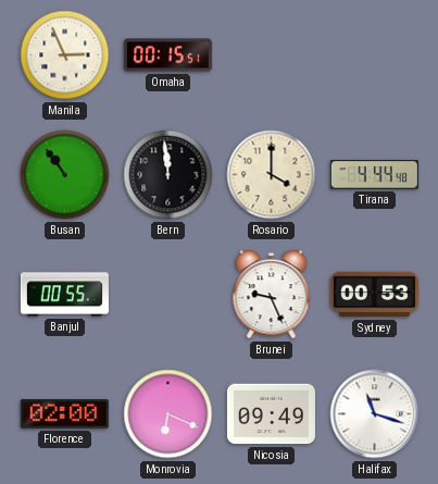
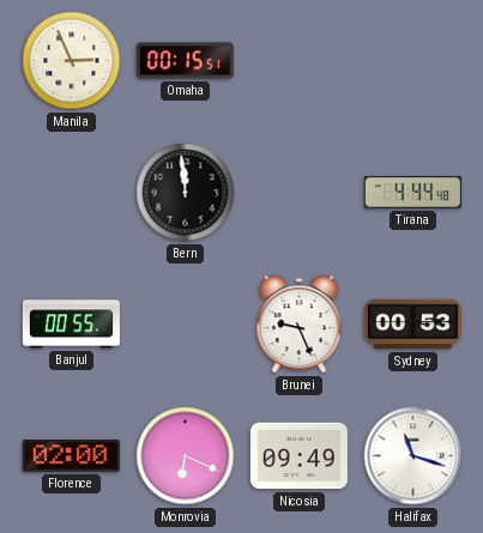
Busan: 10:54 -> none
Rosario: 4:00 -> none
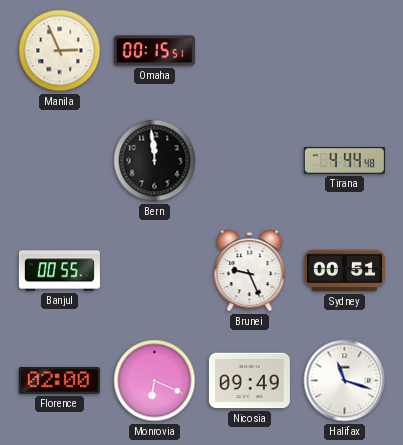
Sydney: 00:53 -> 00:51
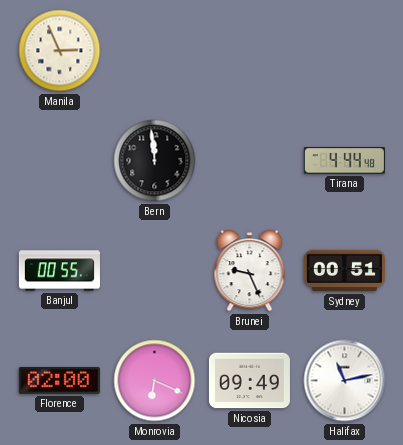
Omaha: 00:15 -> none
Halifax: 11:18 -> 11:13
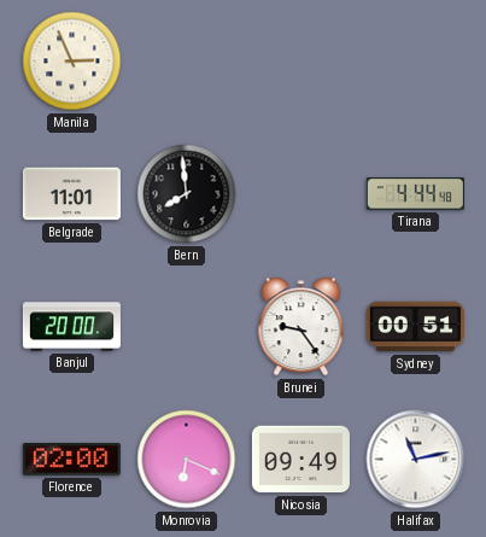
Belgrade: none -> 11:01
Bern: 11:59 -> 7:59
Banjul: 00:55 -> 20:00
Brunei: 9:26 -> 9:24
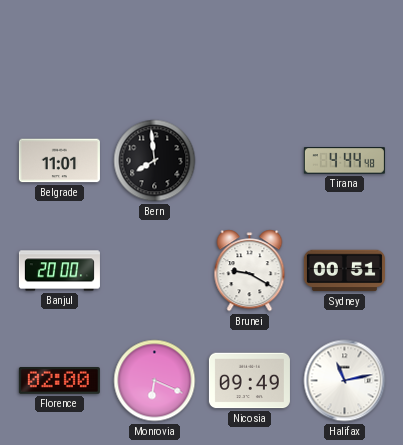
Manila: 2:56 -> none
Brunei: 9:24 -> 9:20
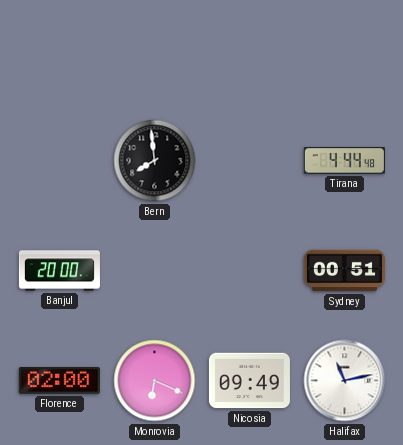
Belgrade: 11:01 -> none
Brunei: 9:20 -> none
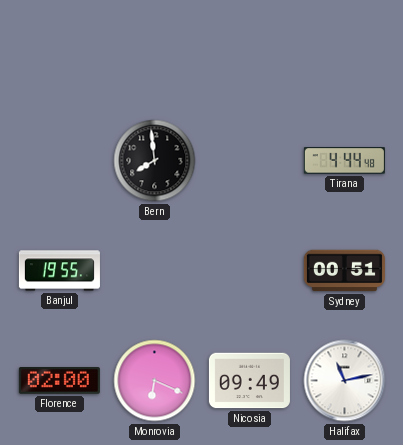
Banjul: 20:00 -> 19:55
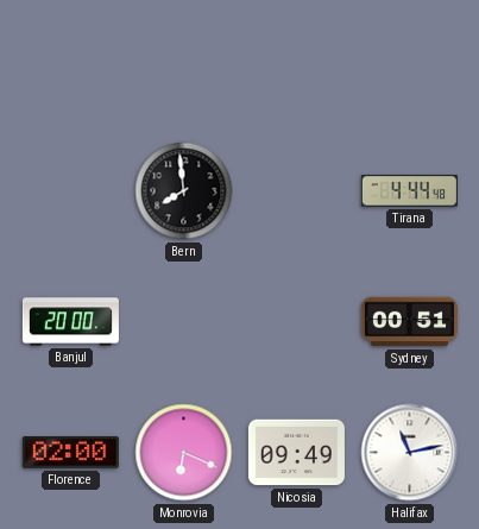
Banjul: 19:55 -> 20:00
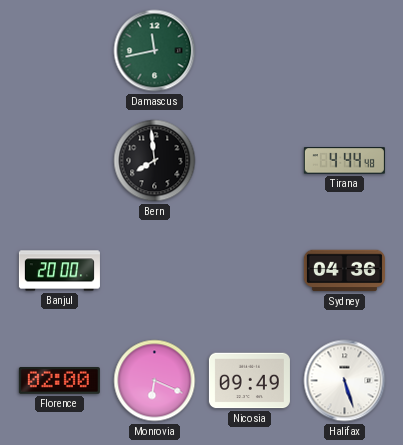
Damascus: none -> 11:43
Sydney: 00:51 -> 04:36
Halifax: 11:13 -> 5:27
